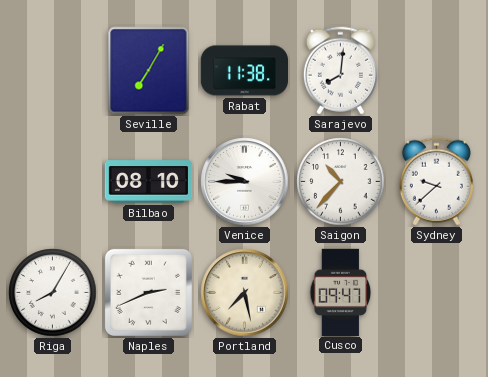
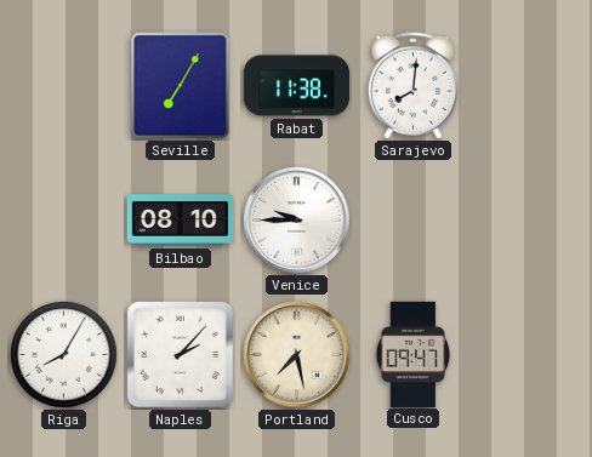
Saigon: 10:37 -> none
Sydney: 9:38 -> none
Naples: 2:41 -> 2:07
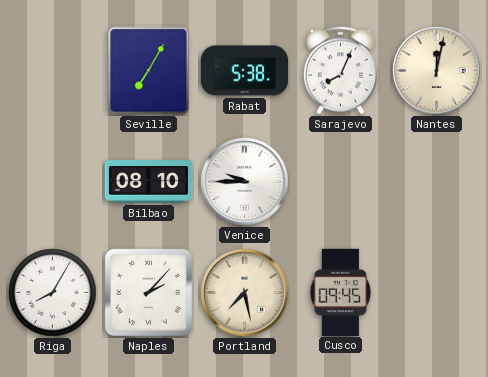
Rabat: 11:38 -> 5:38
Sarajevo: 8:01 -> 8:04
Nantes: none -> 12:02
Cusco: 09:47 -> 09:45
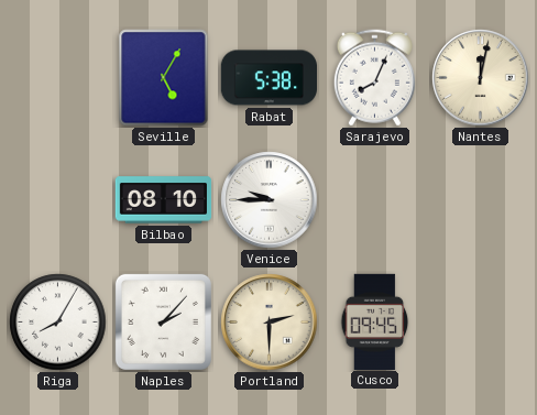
Seville: 7:05 -> 5:05
Portland: 7:28 -> 2:30
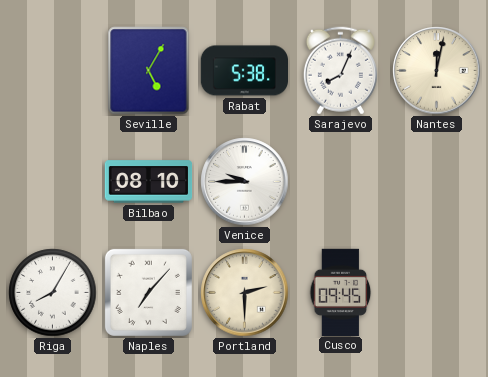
Naples: 2:07 -> 7:07
